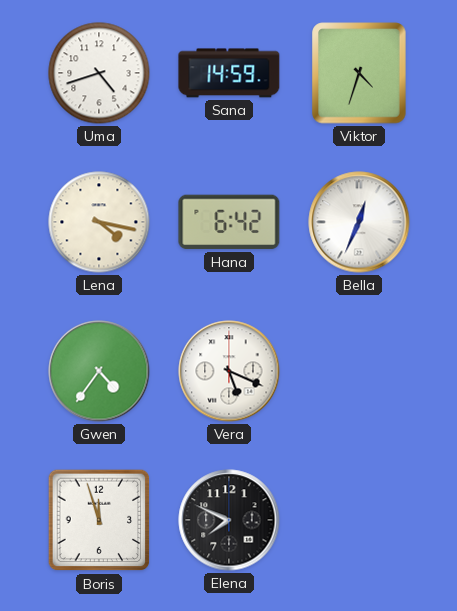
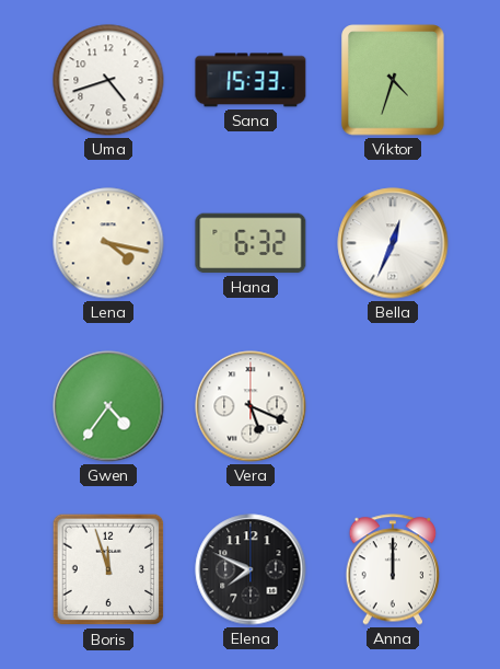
Sana: 14:59 -> 15:33
Hana: 6:42 -> 6:32
Anna: none -> 12:00
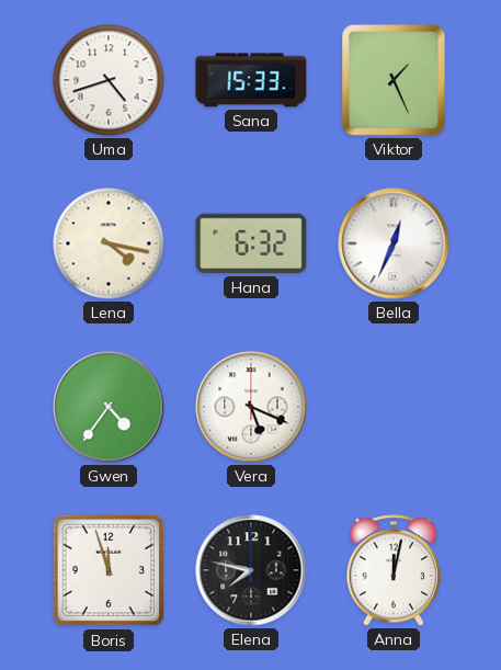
Viktor: 4:33 -> 1:26
Elena: 7:49 -> 7:47
Anna: 12:00 -> 12:02
